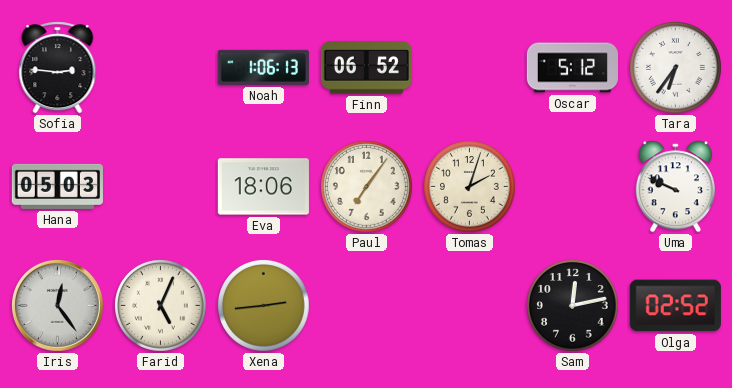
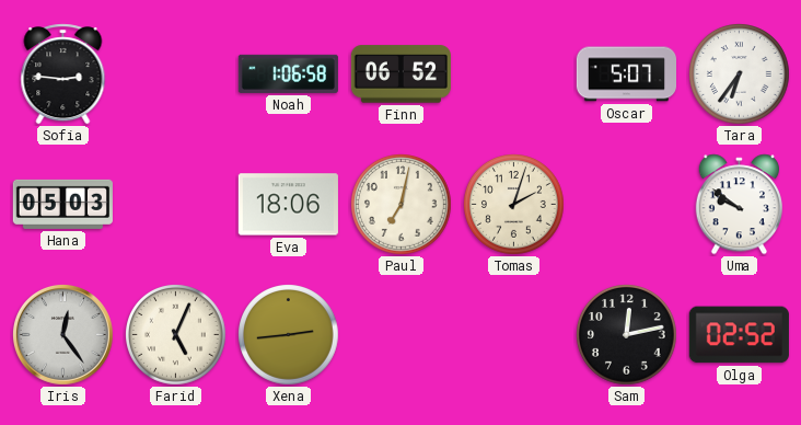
Noah: 1:06:13 -> 1:06:58
Oscar: 5:12 -> 5:07
Paul: 7:06 -> 7:02
Uma: 9:49 -> 9:51
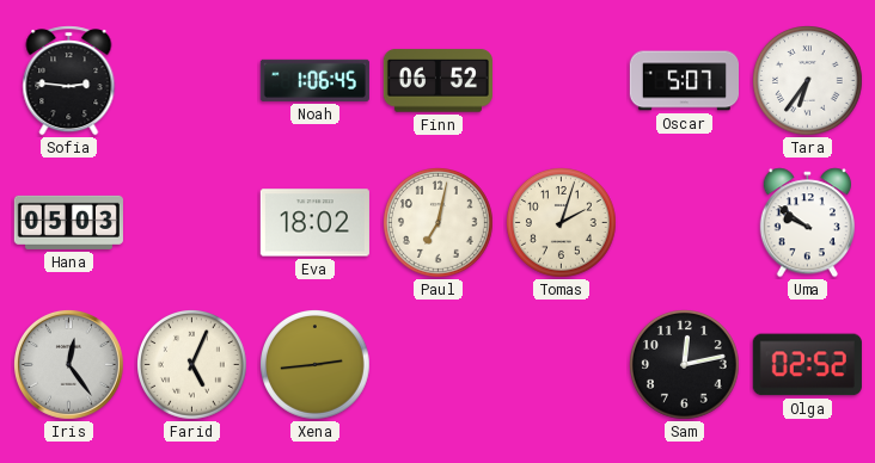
Noah: 1:06:58 -> 1:06:45
Eva: 18:06 -> 18:02
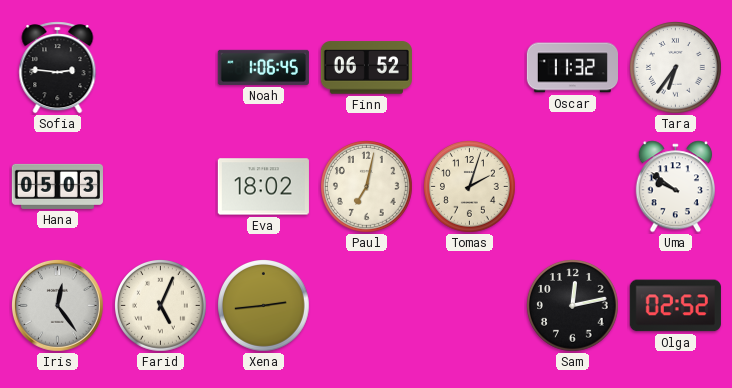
Oscar: 5:07 -> 11:32
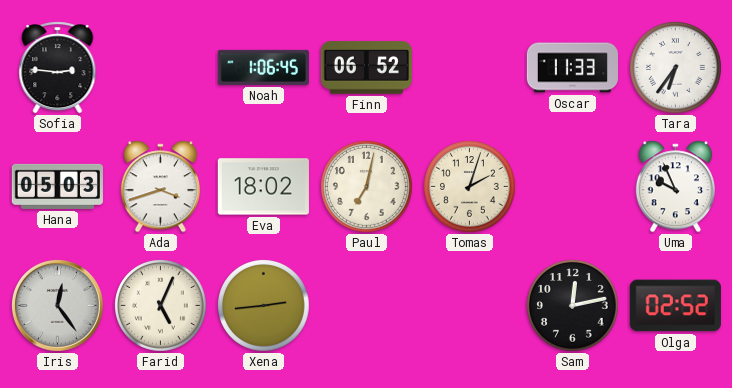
Oscar: 11:32 -> 11:33
Ada: none -> 3:42
Uma: 9:51 -> 9:56
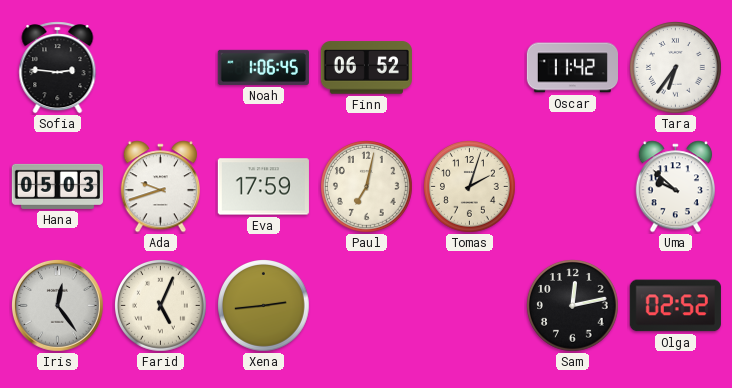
Oscar: 11:33 -> 11:42
Ada: 3:42 -> 9:42
Eva: 18:02 -> 17:59
Uma: 9:56 -> 9:52
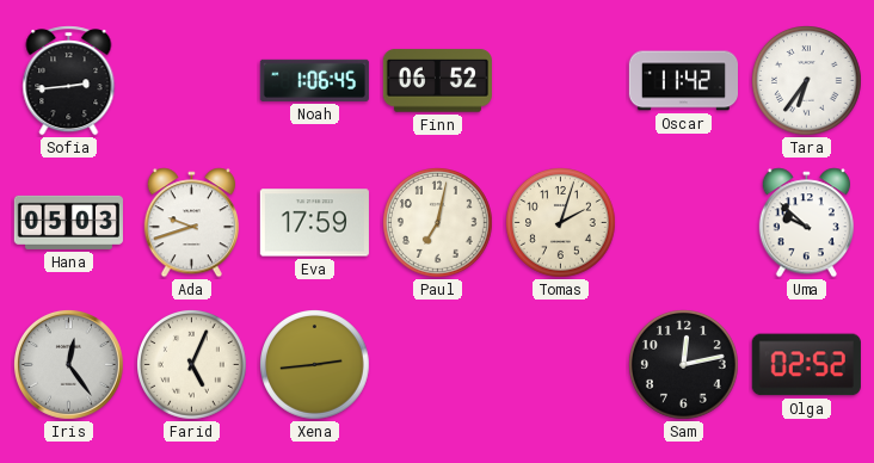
Sofia: 2:46 -> 2:44
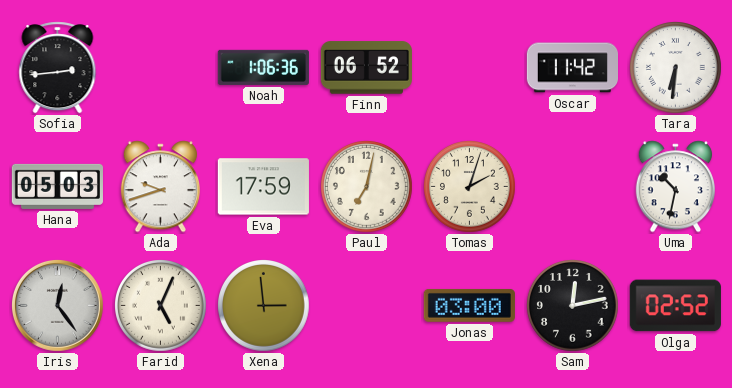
Noah: 1:06:45 -> 1:06:36
Tara: 6:36 -> 6:31
Uma: 9:52 -> 10:32
Xena: 2:44 -> 2:59
Jonas: none -> 03:00
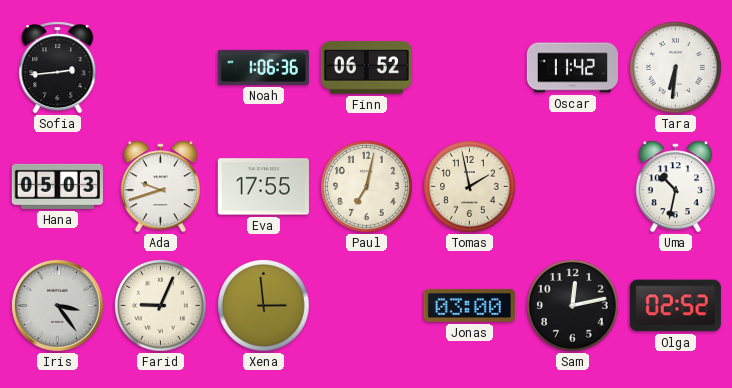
Eva: 17:59 -> 17:55
Tomas: 2:03 -> 1:58
Iris: 12:24 -> 3:24
Farid: 5:04 -> 9:04
